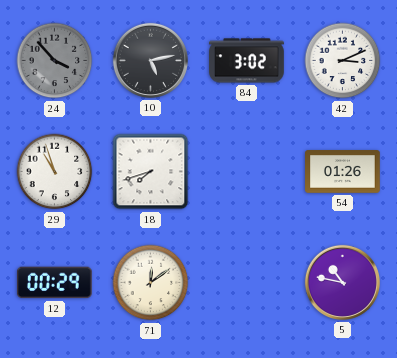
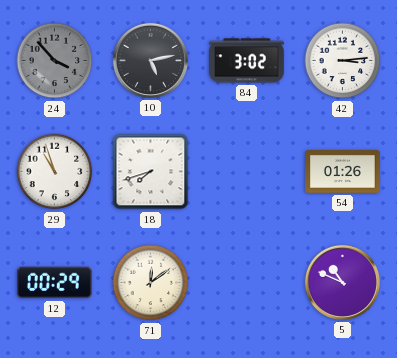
42: 3:11 -> 3:14
5: 10:47 -> 10:49
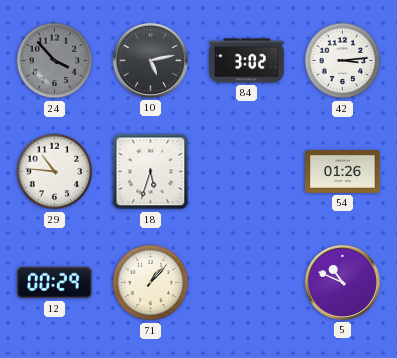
29: 10:57 -> 10:46
18: 7:42 -> 5:33
71: 12:09 -> 1:07
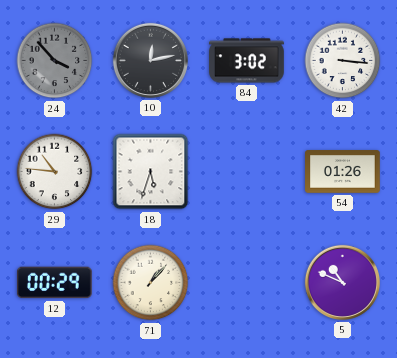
10: 5:13 -> 12:13
42: 3:14 -> 3:16
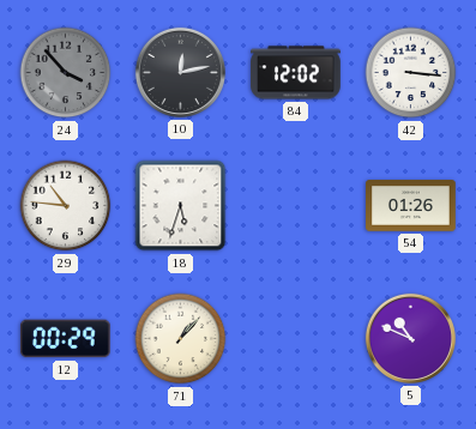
84: 3:02 -> 12:02
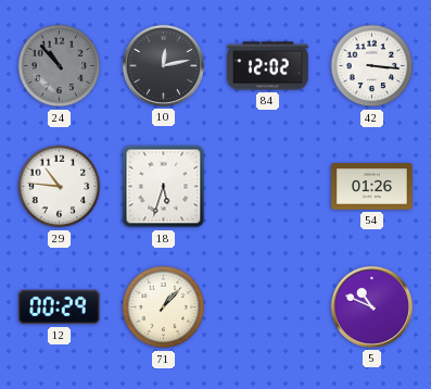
24: 3:53 -> 10:53
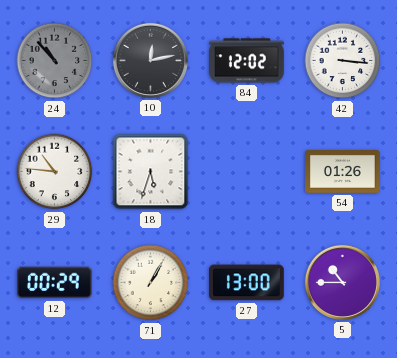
71: 1:07 -> 1:05
27: none -> 13:00
5: 10:49 -> 10:45
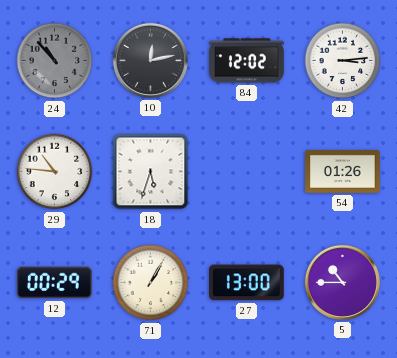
42: 3:16 -> 3:14
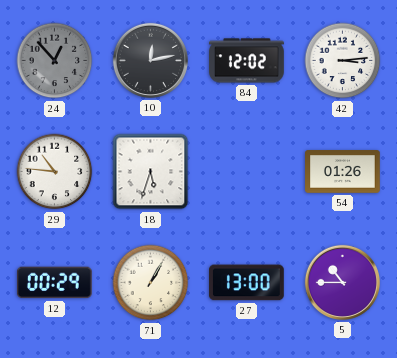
24: 10:53 -> 12:53
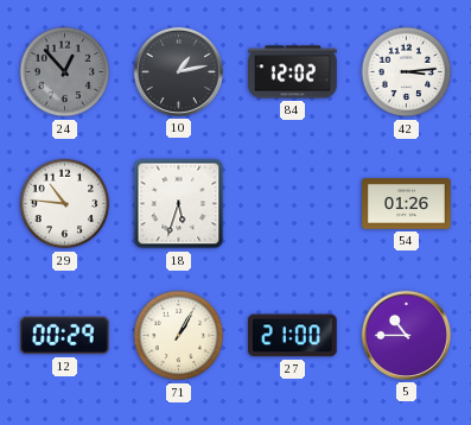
10: 12:13 -> 1:13
27: 13:00 -> 21:00
